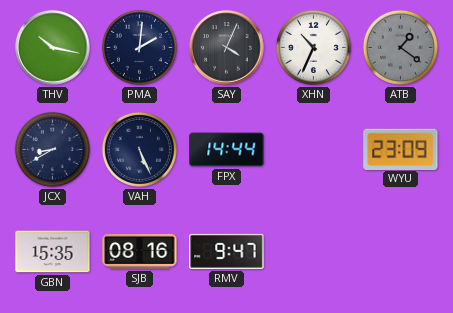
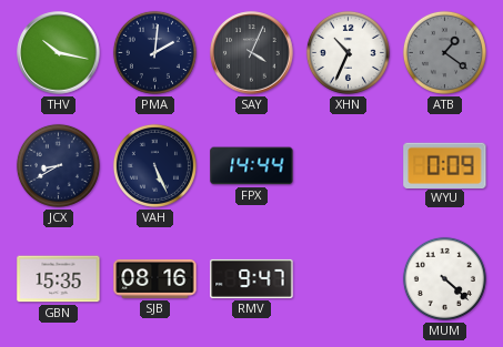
WYU: 23:09 -> 0:09
MUM: none -> 4:22
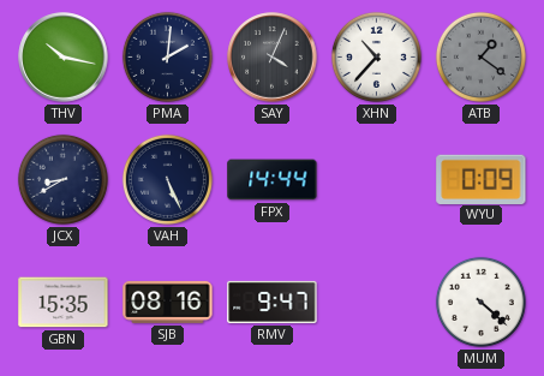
XHN: 10:34 -> 10:37
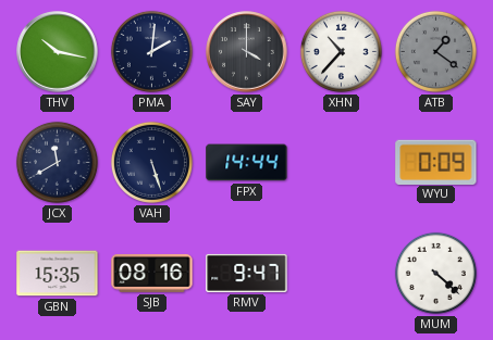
SAY: 4:04 -> 4:00
JCX: 8:40 -> 11:40
VAH: 5:26 -> 5:27
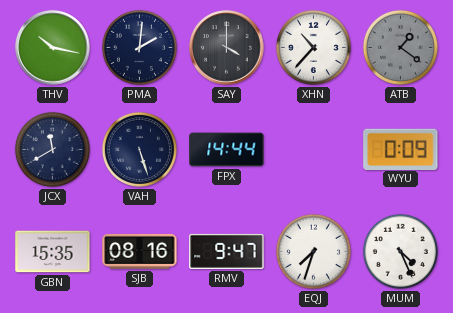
EQJ: none -> 7:33
MUM: 4:22 -> 4:26
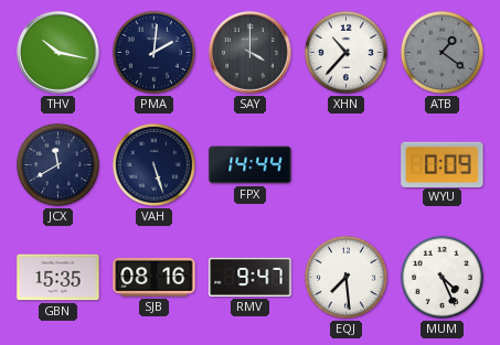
EQJ: 7:33 -> 7:29
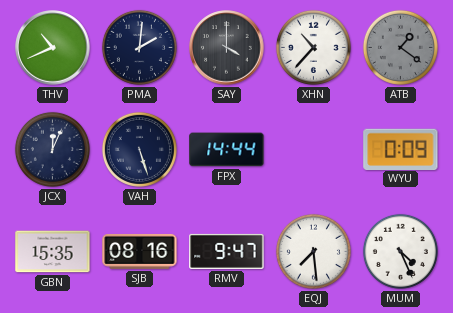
THV: 10:17 -> 10:41
JCX: 11:40 -> 12:04
